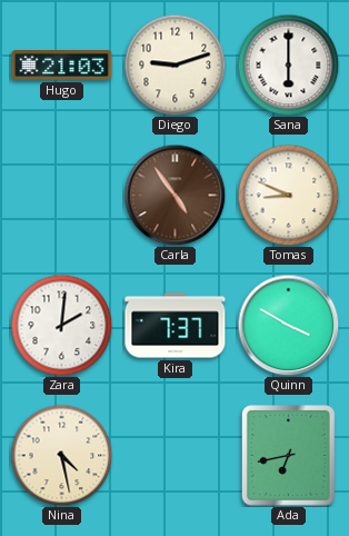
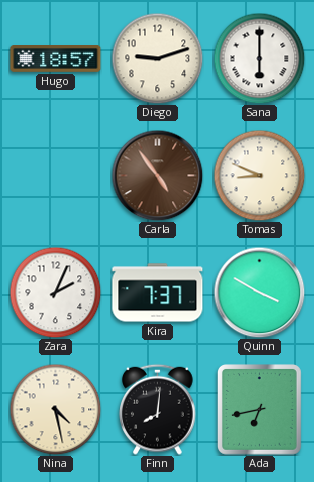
Hugo: 21:03 -> 18:57
Zara: 2:01 -> 2:04
Finn: none -> 8:01
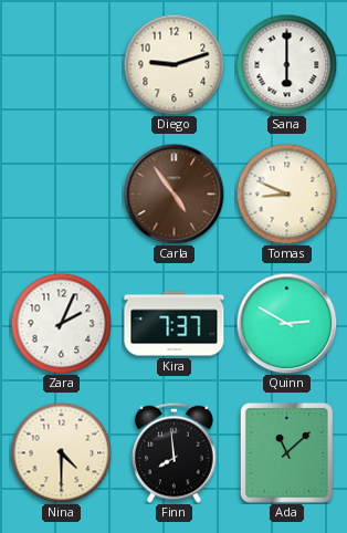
Hugo: 18:57 -> none
Quinn: 3:50 -> 2:50
Nina: 4:28 -> 4:30
Finn: 8:01 -> 7:59
Ada: 6:43 -> 11:08
